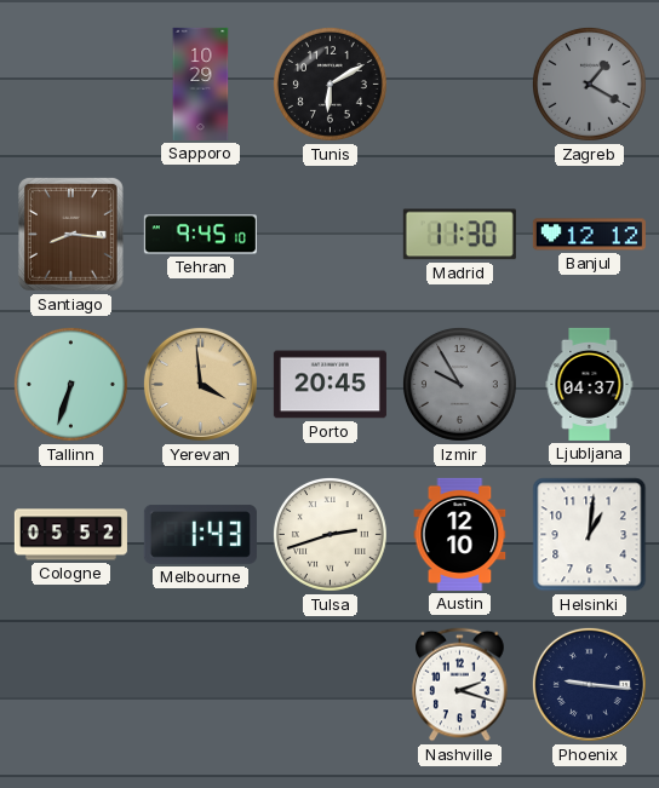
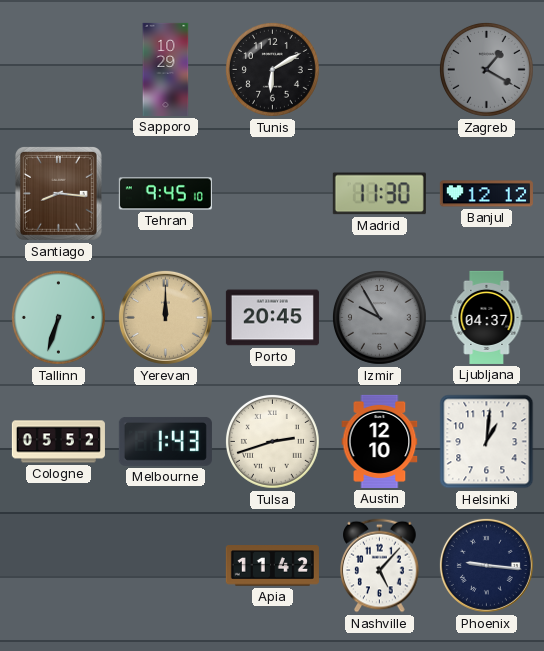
Yerevan: 3:59 -> 12:00
Apia: none -> 11:42
Nashville: 2:18 -> 5:07
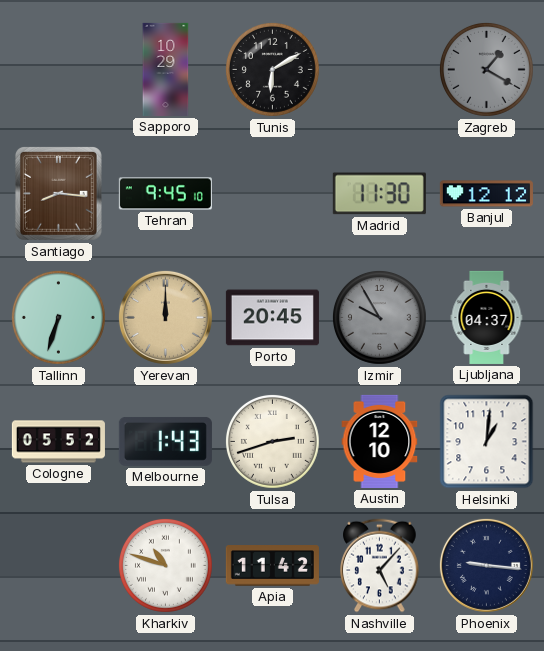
Kharkiv: none -> 10:48
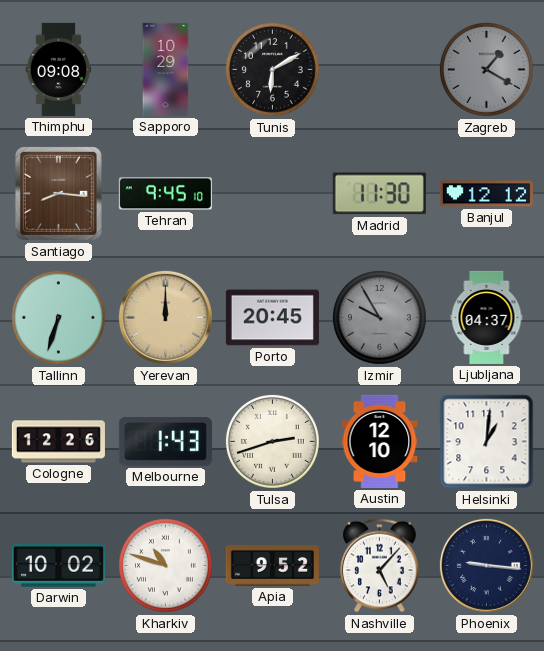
Thimphu: none -> 09:08
Cologne: 05:52 -> 12:26
Darwin: none -> 10:02
Apia: 11:42 -> 9:52
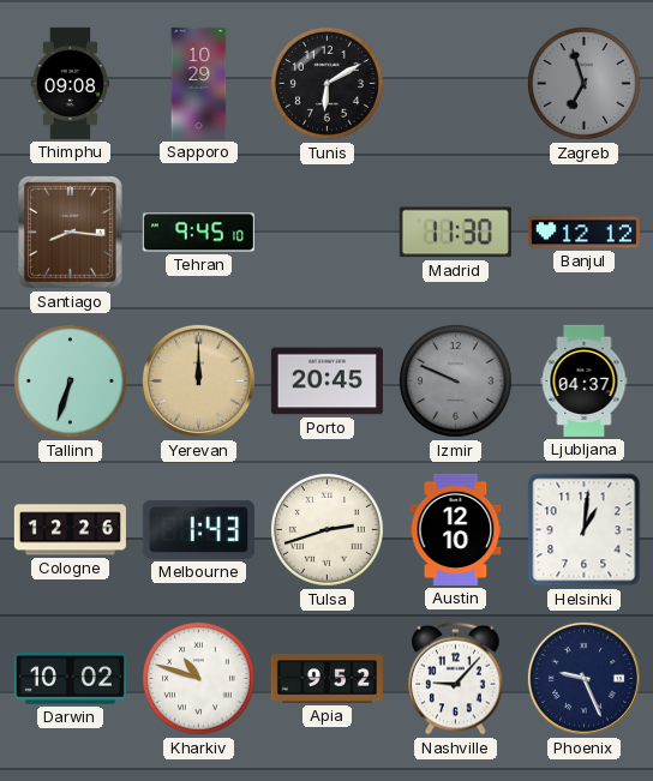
Zagreb: 1:20 -> 6:57
Izmir: 9:55 -> 9:49
Nashville: 5:07 -> 9:07
Phoenix: 9:16 -> 9:26
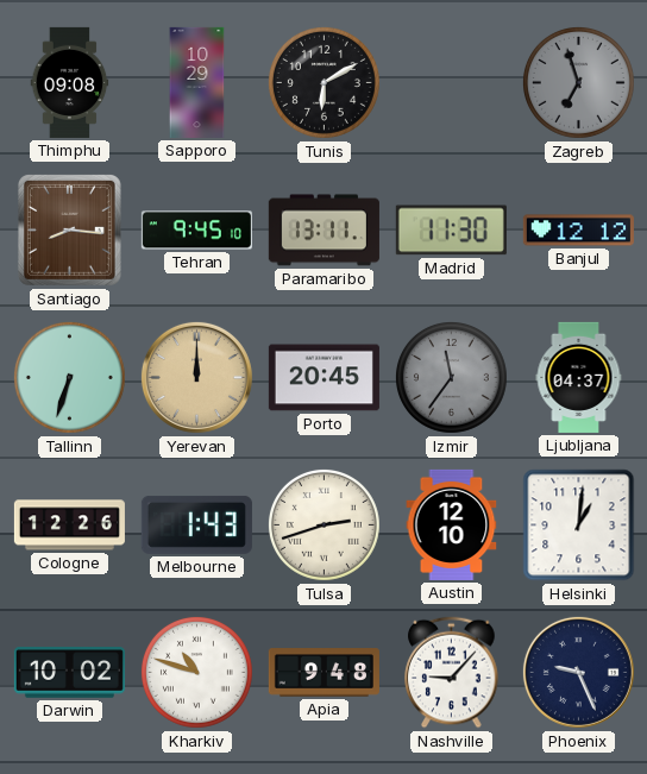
Paramaribo: none -> 13:11
Izmir: 9:49 -> 11:36
Apia: 9:52 -> 9:48
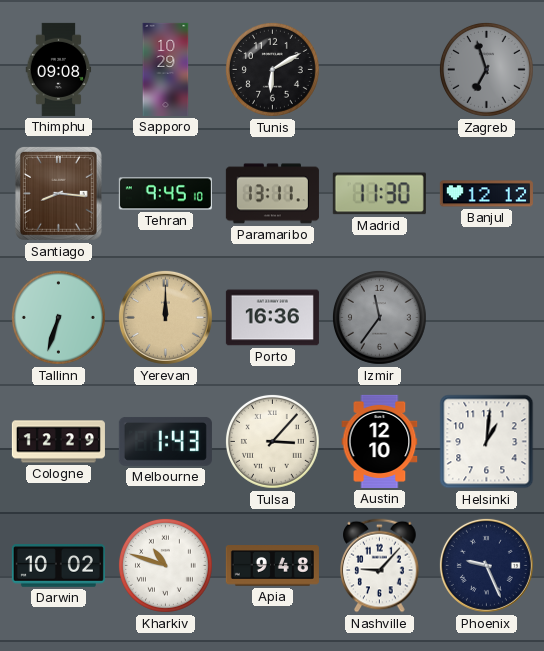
Porto: 20:45 -> 16:36
Ljubljana: 04:37 -> none
Cologne: 12:26 -> 12:29
Tulsa: 2:42 -> 3:07
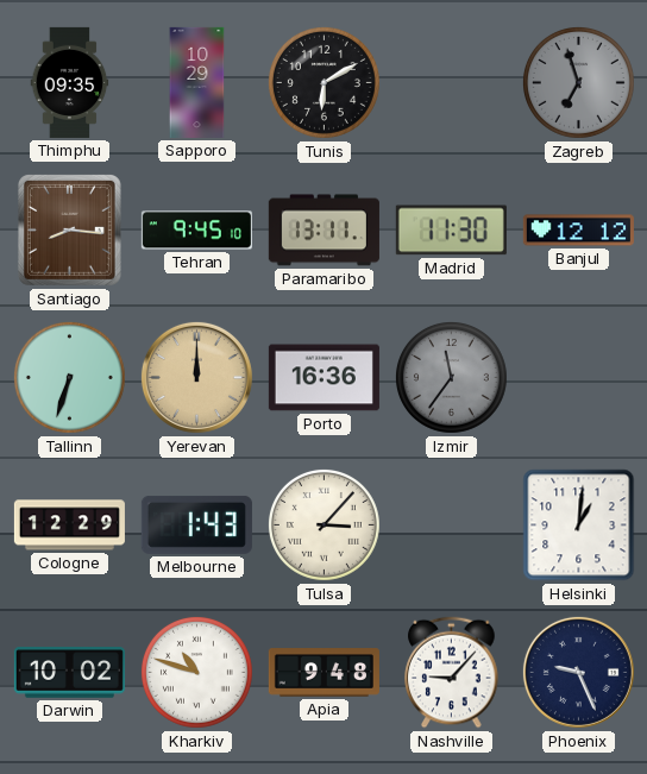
Thimphu: 09:08 -> 09:35
Austin: 12:10 -> none
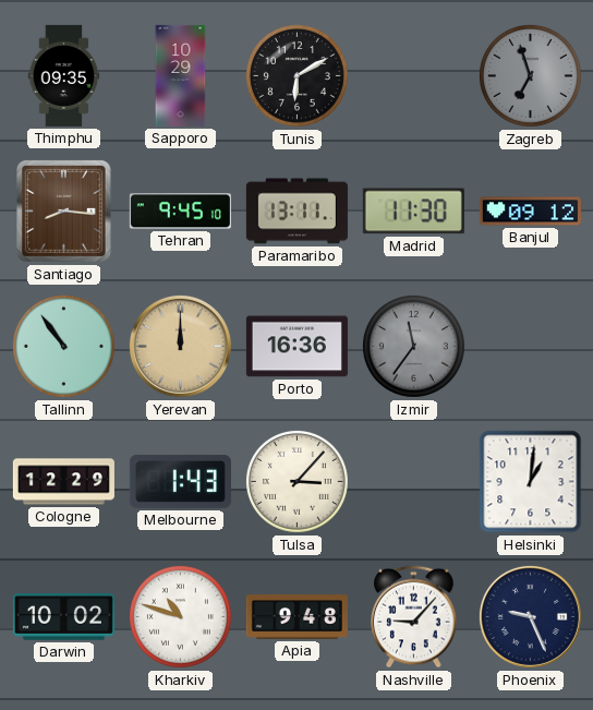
Banjul: 12:12 -> 09:12
Tallinn: 6:33 -> 10:54
